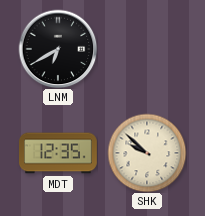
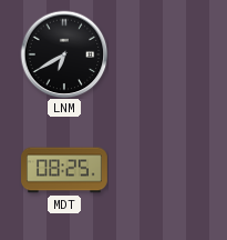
MDT: 12:35 -> 08:25
SHK: 9:52 -> none
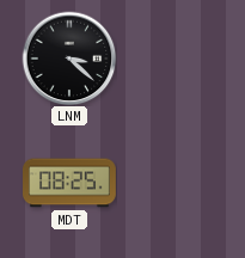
LNM: 6:40 -> 3:22
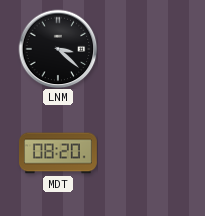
MDT: 08:25 -> 08:20
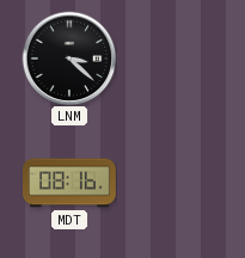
MDT: 08:20 -> 08:16
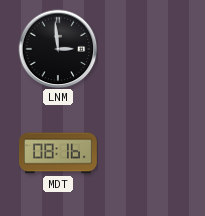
LNM: 3:22 -> 2:59
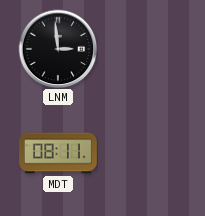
MDT: 08:16 -> 08:11
